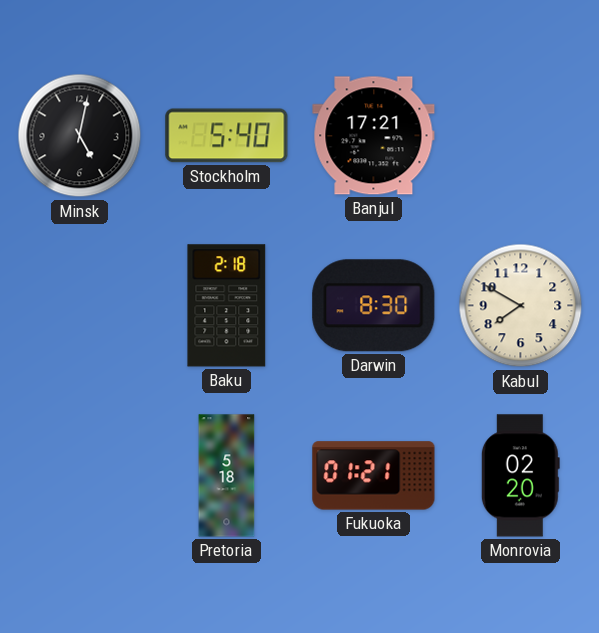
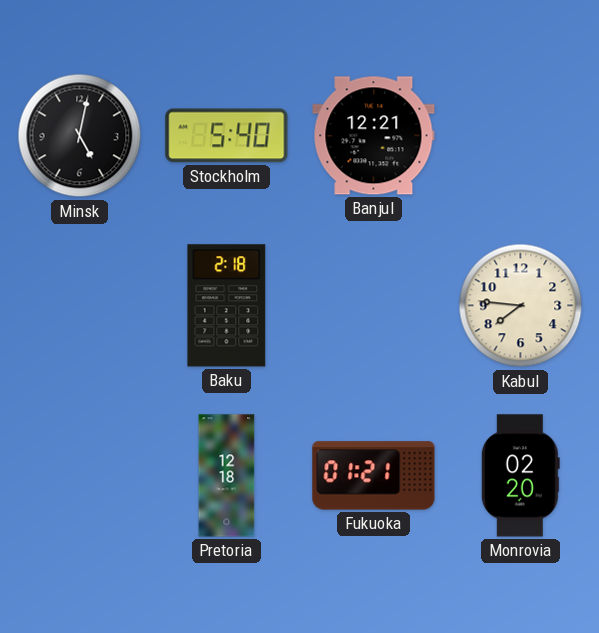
Banjul: 17:21 -> 12:21
Darwin: 8:30 -> none
Kabul: 7:50 -> 7:46
Pretoria: 5:18 -> 12:18
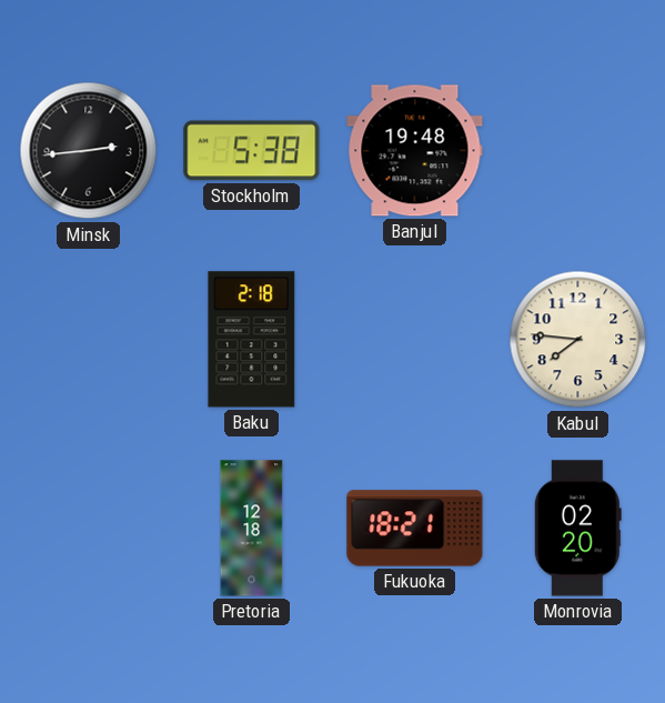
Minsk: 5:02 -> 2:44
Stockholm: 5:40 -> 5:38
Banjul: 12:21 -> 19:48
Fukuoka: 01:21 -> 18:21
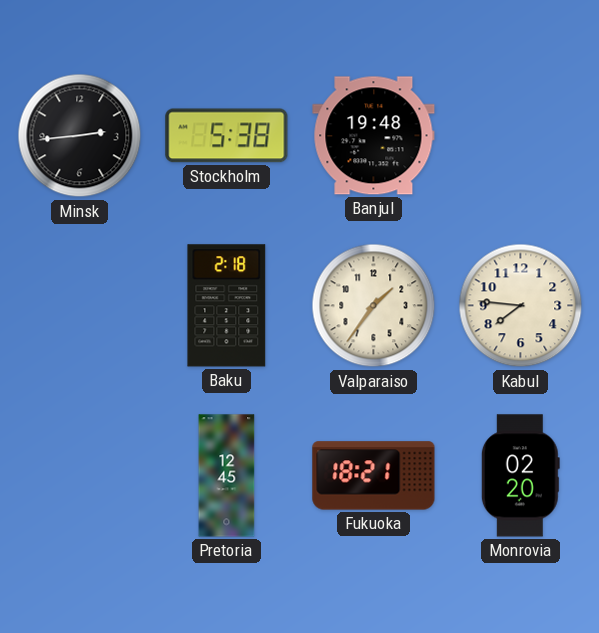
Valparaiso: none -> 1:36
Pretoria: 12:18 -> 12:45
